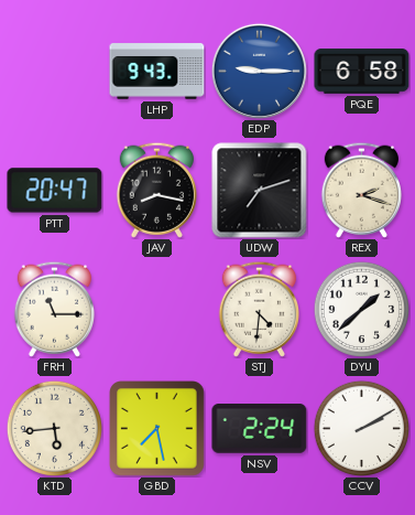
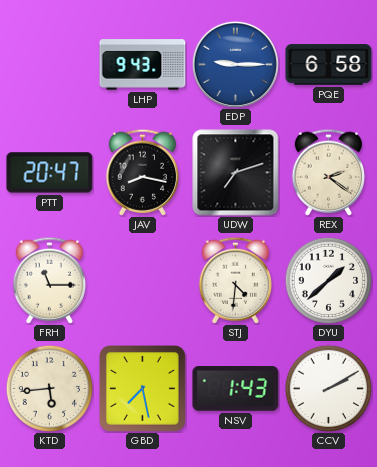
REX: 2:18 -> 2:21
NSV: 2:24 -> 1:43
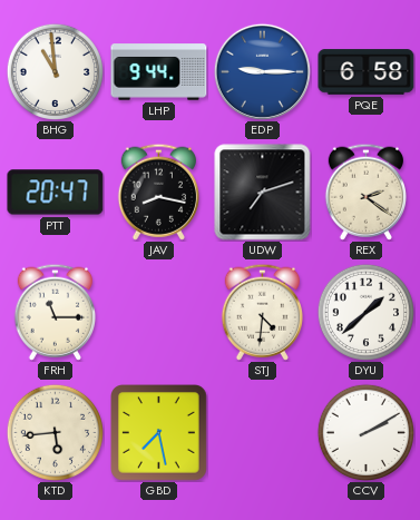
BHG: none -> 10:59
LHP: 9:43 -> 9:44
NSV: 1:43 -> none
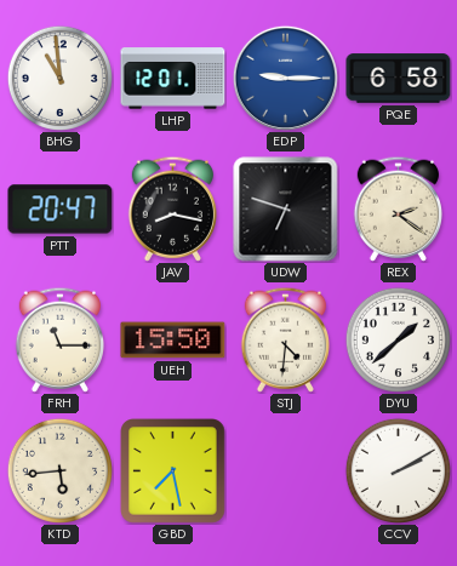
LHP: 9:44 -> 12:01
UDW: 7:12 -> 6:48
UEH: none -> 15:50
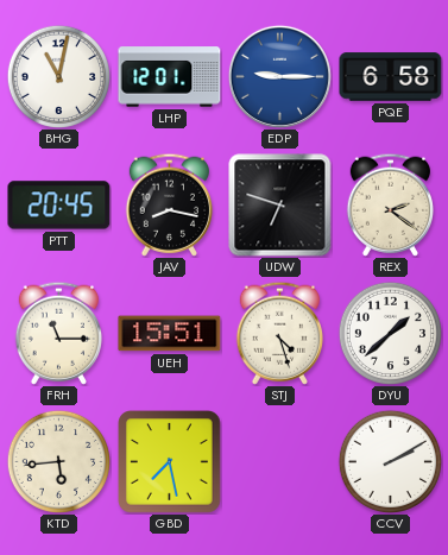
BHG: 10:59 -> 11:02
PTT: 20:47 -> 20:45
UEH: 15:50 -> 15:51
STJ: 4:31 -> 4:27
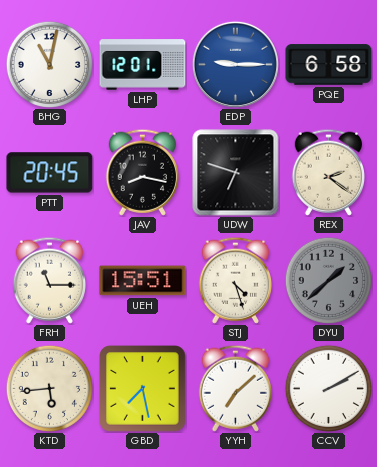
DYU dial: white -> grey
YYH: none -> 7:08
